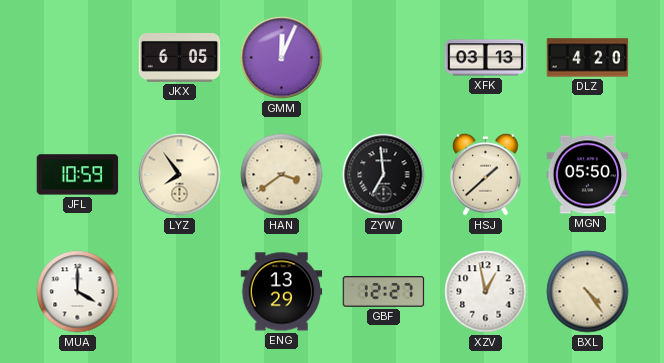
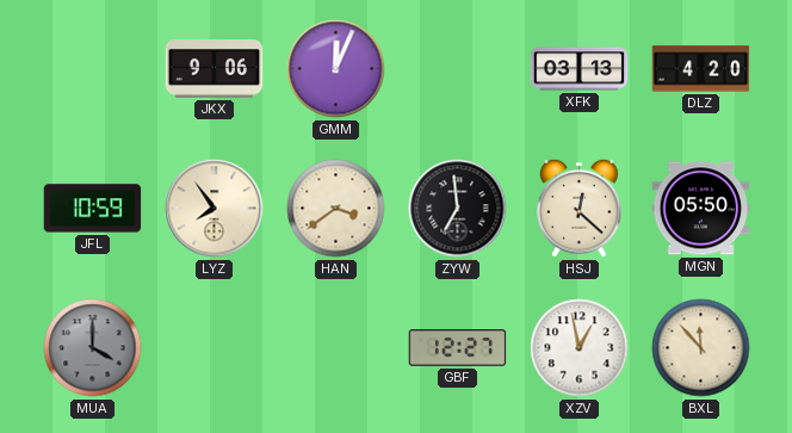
JKX: 6:05 -> 9:06
HSJ: 1:38 -> 12:22
MUA dial: white -> grey
ENG: 13:29 -> none
BXL: 4:24 -> 11:53
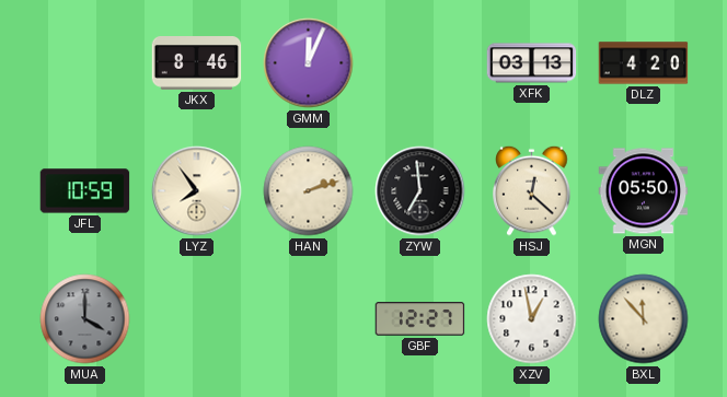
JKX: 9:06 -> 8:46
HAN: 3:39 -> 2:12
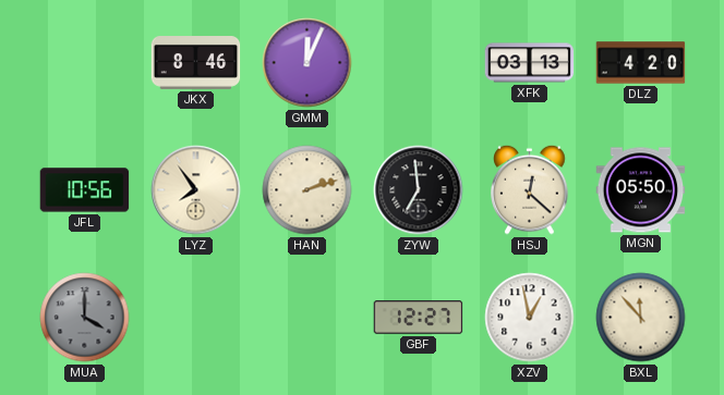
JFL: 10:59 -> 10:56
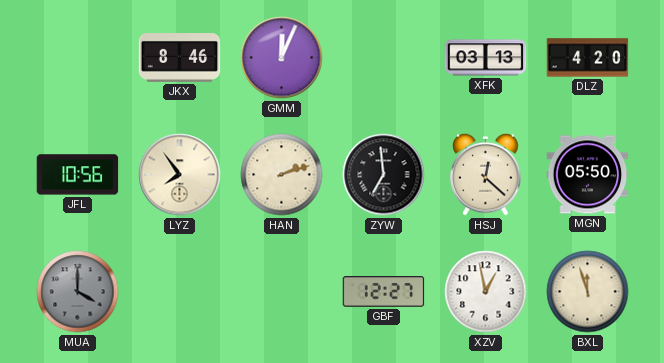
BXL: 11:53 -> 11:57
